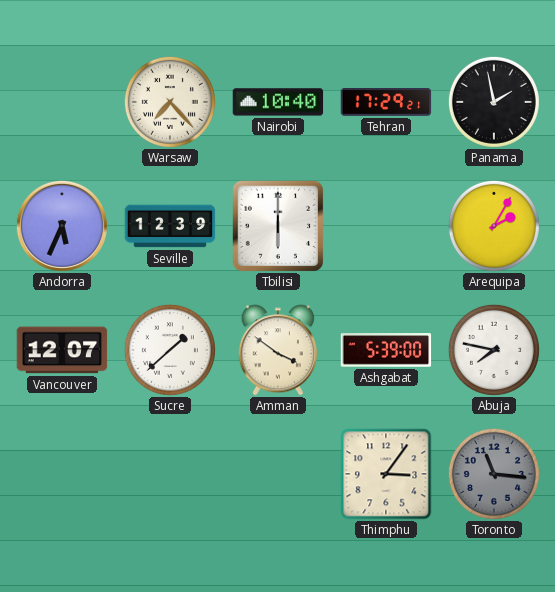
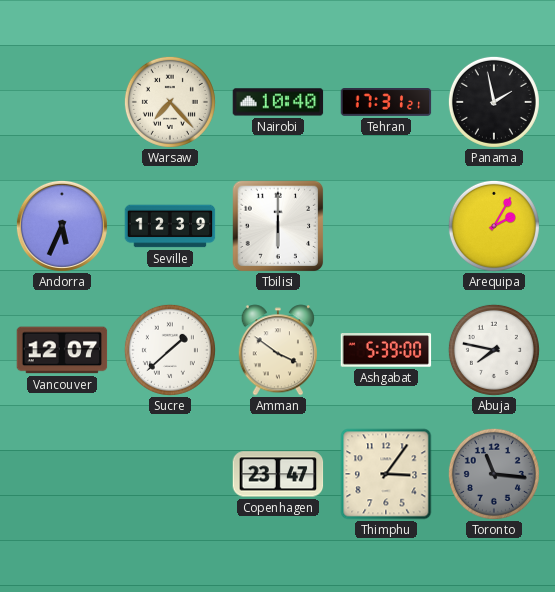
Tehran: 17:29 -> 17:31
Copenhagen: none -> 23:47
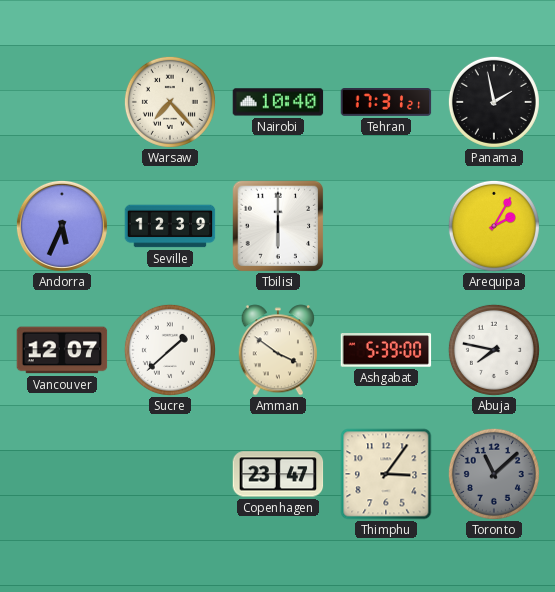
Toronto: 11:16 -> 11:08
